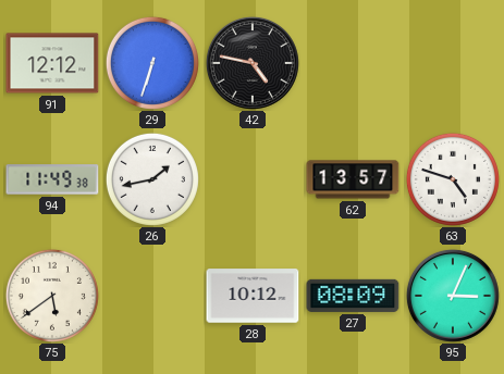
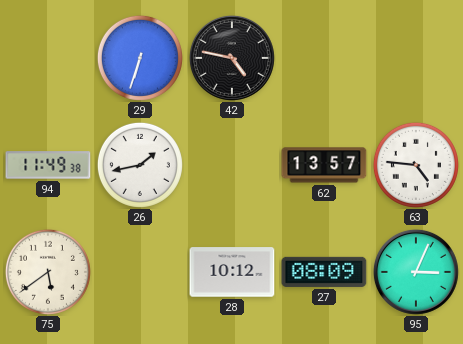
91: 12:12 -> none
63: 4:48 -> 4:46
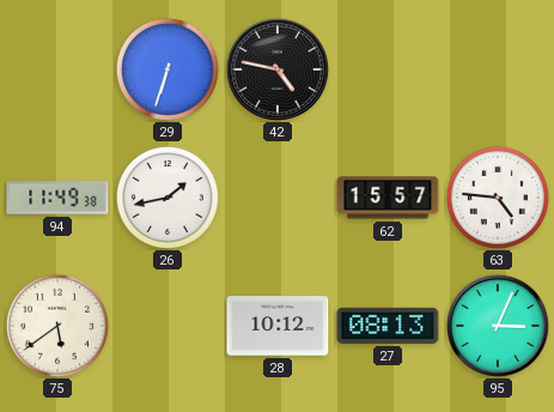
62: 13:57 -> 15:57
27: 08:09 -> 08:13
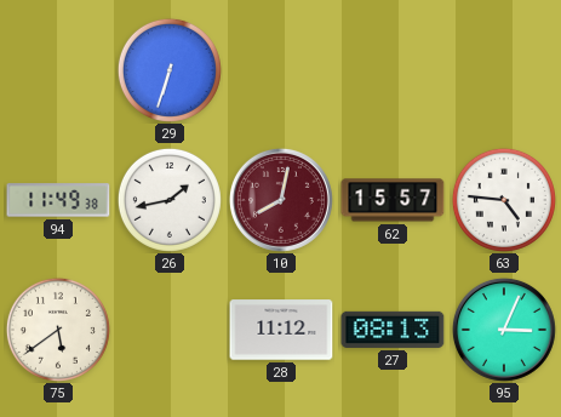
42: 4:47 -> none
10: none -> 8:02
28: 10:12 -> 11:12
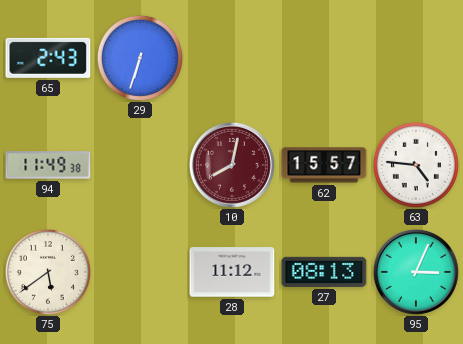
65: none -> 2:43
26: 1:43 -> none
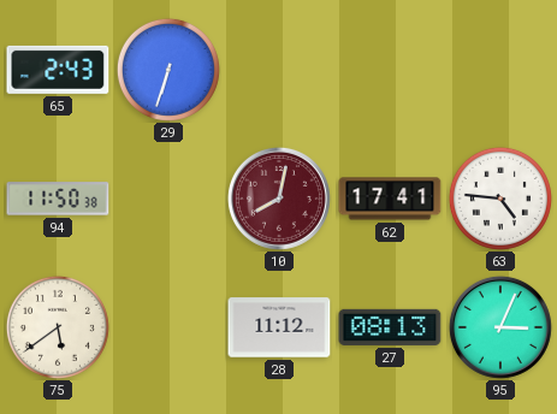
94: 11:49 -> 11:50
62: 15:57 -> 17:41
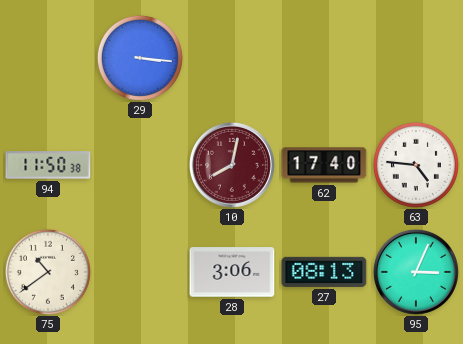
65: 2:43 -> none
29: 6:33 -> 3:16
62: 17:41 -> 17:40
75: 5:39 -> 10:39
28: 11:12 -> 3:06
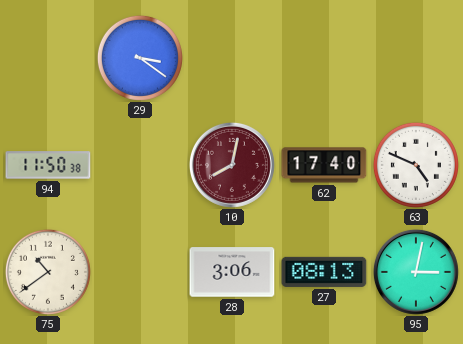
29: 3:16 -> 3:21
63: 4:46 -> 4:49
95: 3:04 -> 3:02
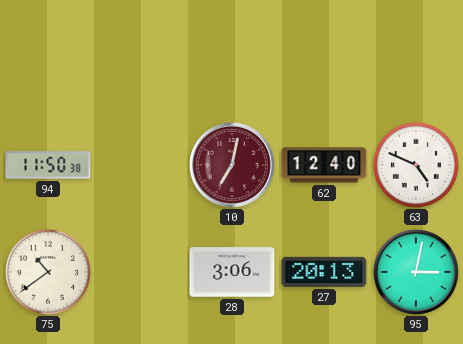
29: 3:21 -> none
10: 8:02 -> 7:02
62: 17:40 -> 12:40
27: 08:13 -> 20:13
